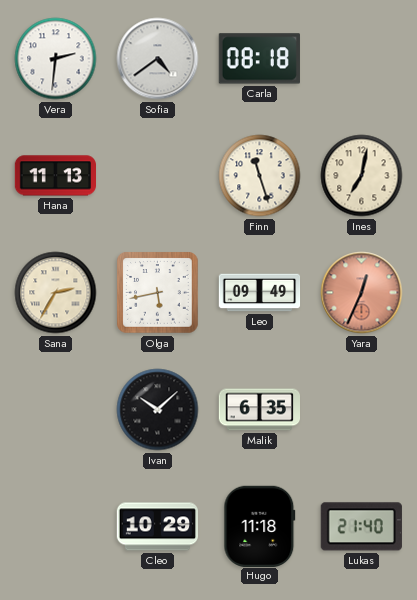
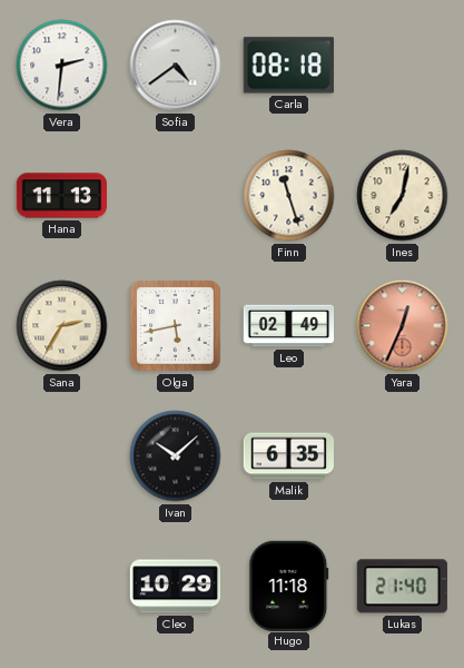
Leo: 09:49 -> 02:49
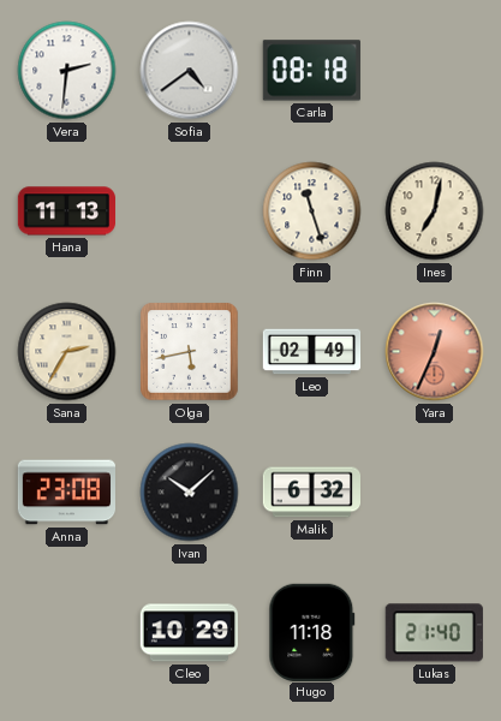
Anna: none -> 23:08
Malik: 6:35 -> 6:32
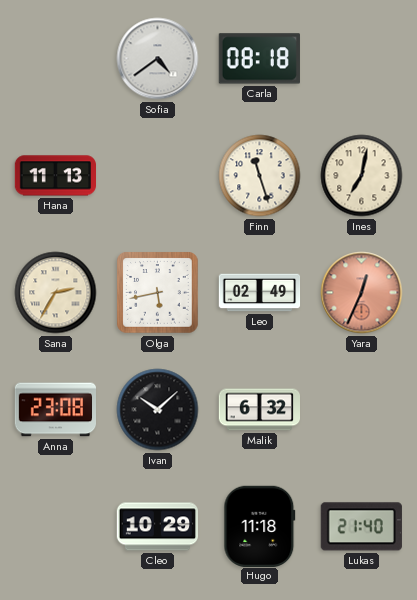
Vera: 2:31 -> none
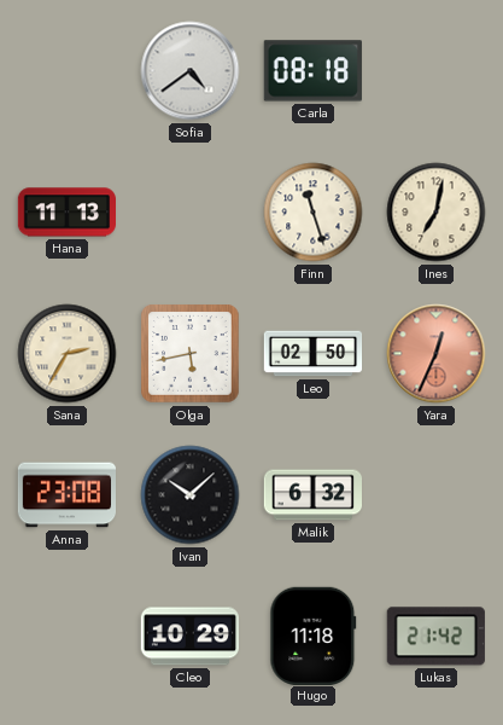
Leo: 02:49 -> 02:50
Lukas: 21:40 -> 21:42
